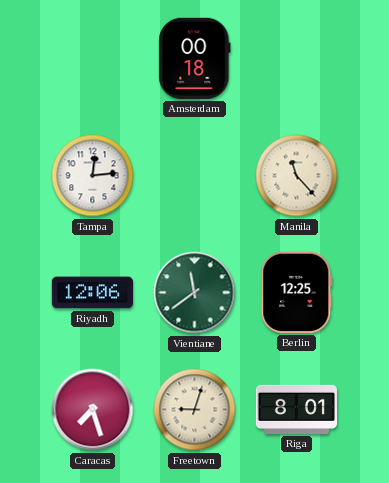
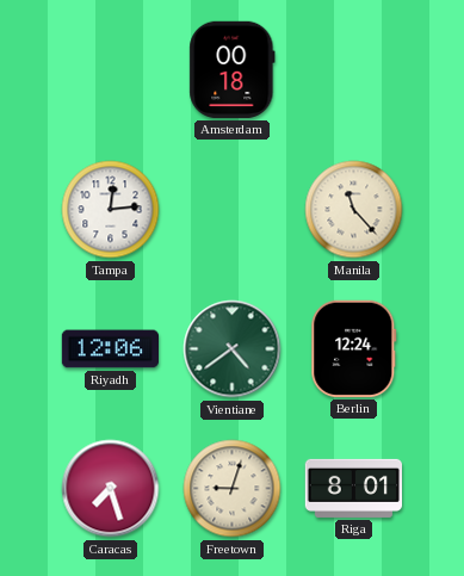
Vientiane: 11:39 -> 4:39
Berlin: 12:25 -> 12:24
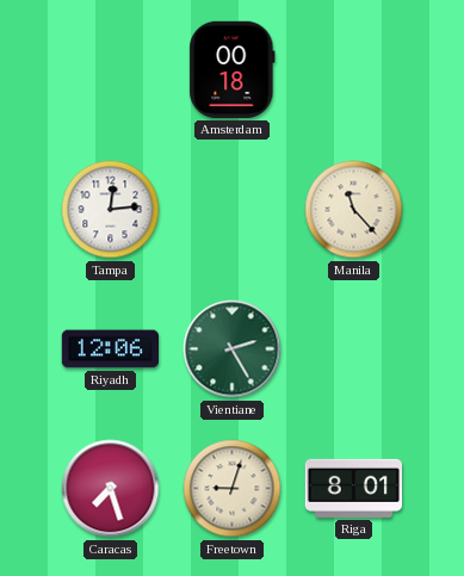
Vientiane: 4:39 -> 2:25
Berlin: 12:24 -> none
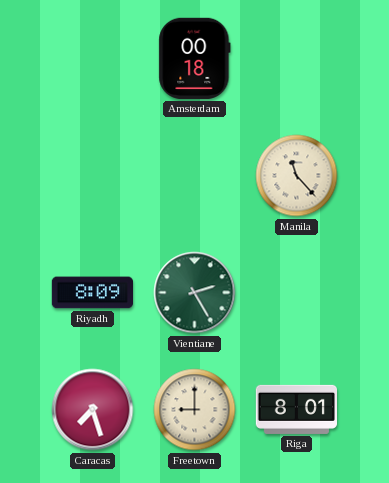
Tampa: 12:14 -> none
Riyadh: 12:06 -> 8:09
Freetown: 9:03 -> 9:00
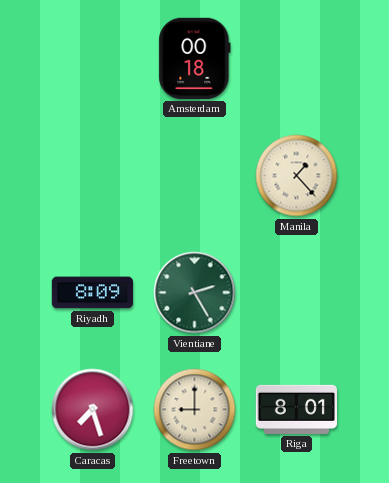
Manila: 11:23 -> 1:23
